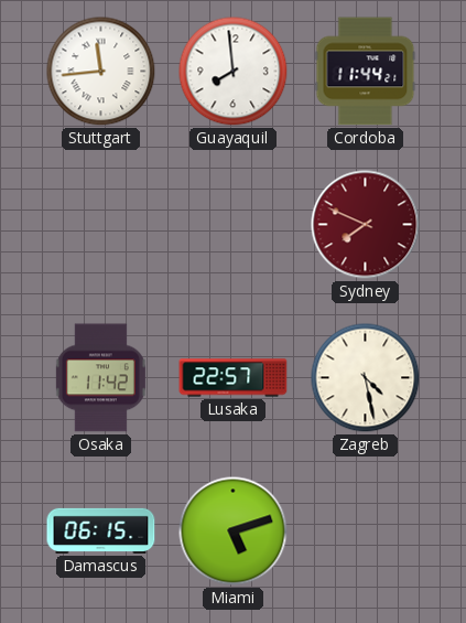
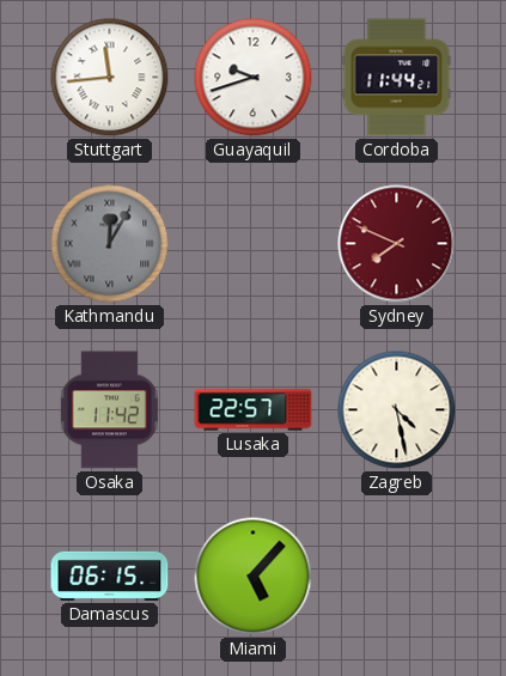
Guayaquil: 7:59 -> 9:42
Kathmandu: none -> 12:05
Miami: 5:12 -> 5:07
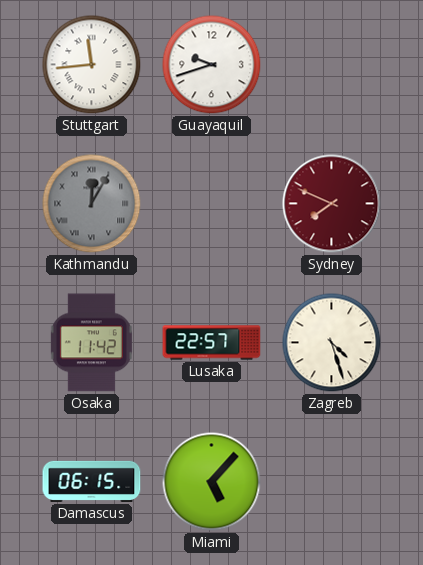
Cordoba: 11:44 -> none
Zagreb: 4:28 -> 4:27
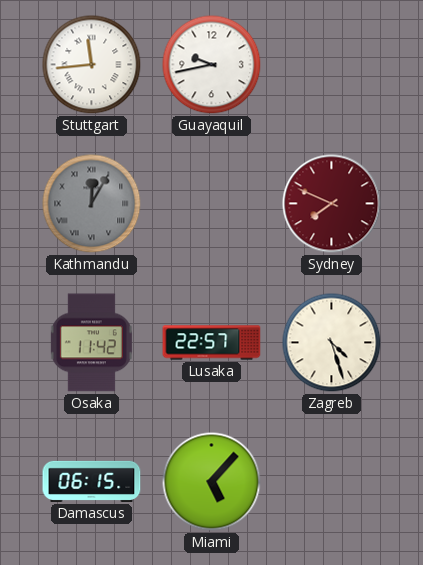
Guayaquil: 9:42 -> 9:43
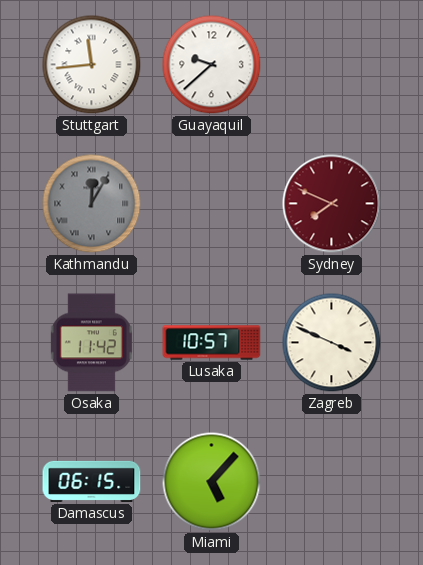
Guayaquil: 9:43 -> 9:38
Lusaka: 22:57 -> 10:57
Zagreb: 4:27 -> 3:49
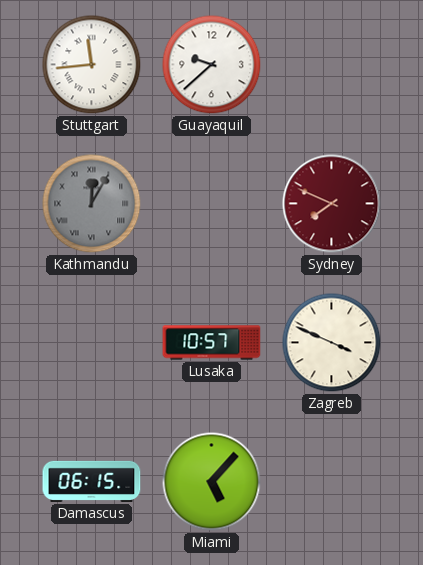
Osaka: 11:42 -> none
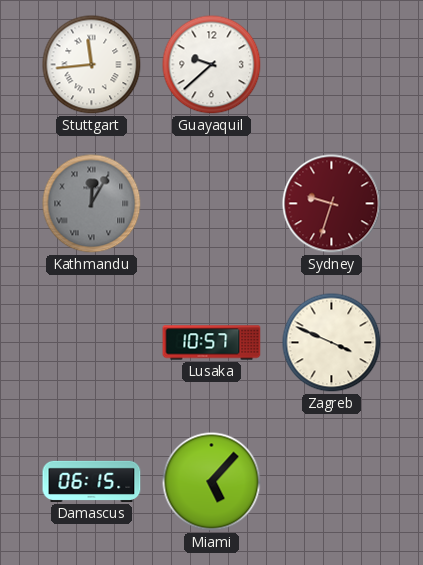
Sydney: 7:49 -> 9:33
